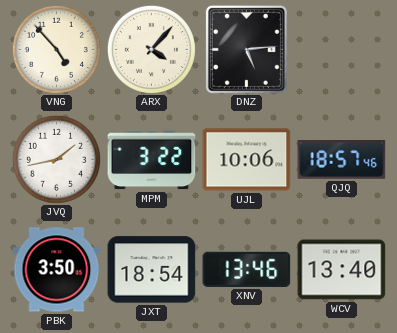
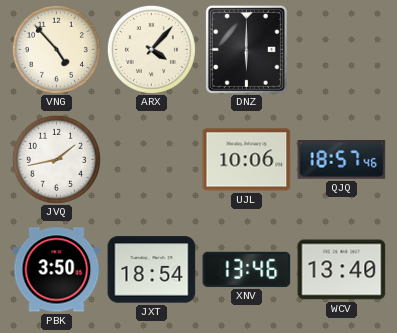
DNZ: 5:14 -> 6:00
MPM: 3:22 -> none
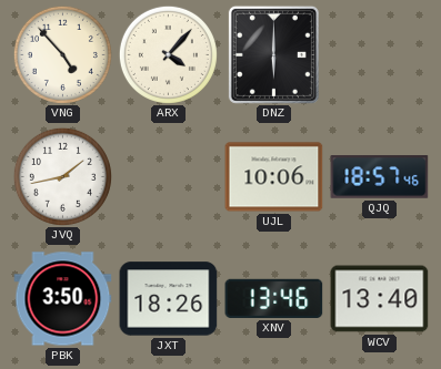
JXT: 18:54 -> 18:26
